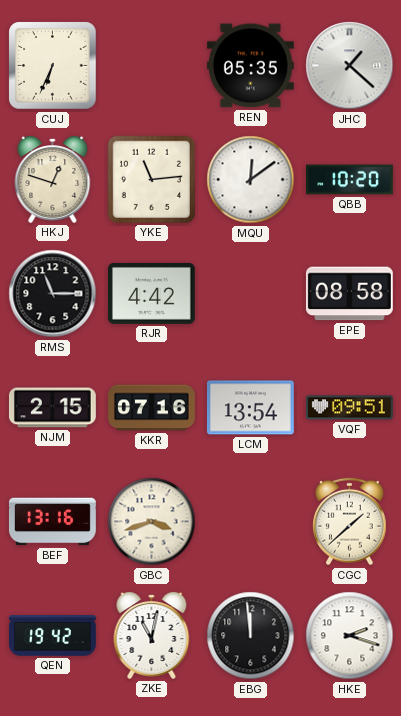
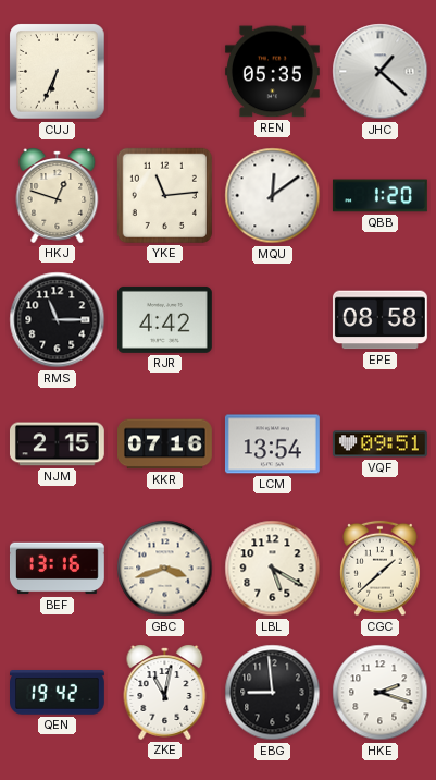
QBB: 10:20 -> 1:20
LBL: none -> 5:20
EBG: 11:59 -> 8:59
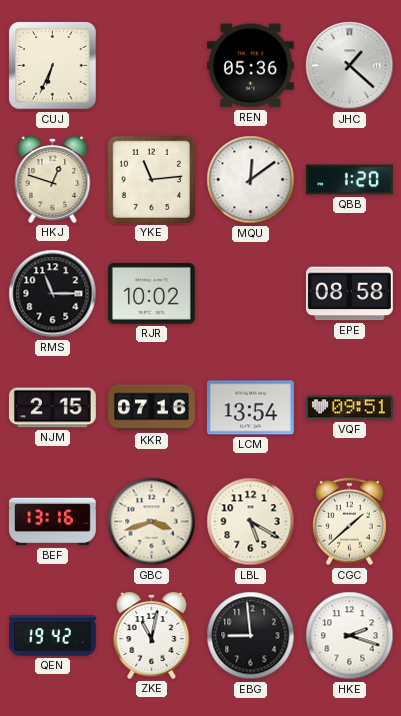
REN: 05:35 -> 05:36
RJR: 4:42 -> 10:02
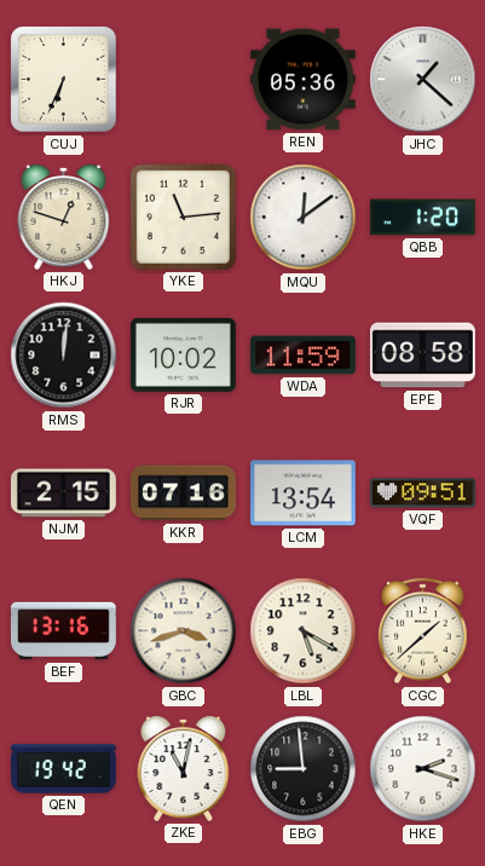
RMS: 11:15 -> 12:01
WDA: none -> 11:59
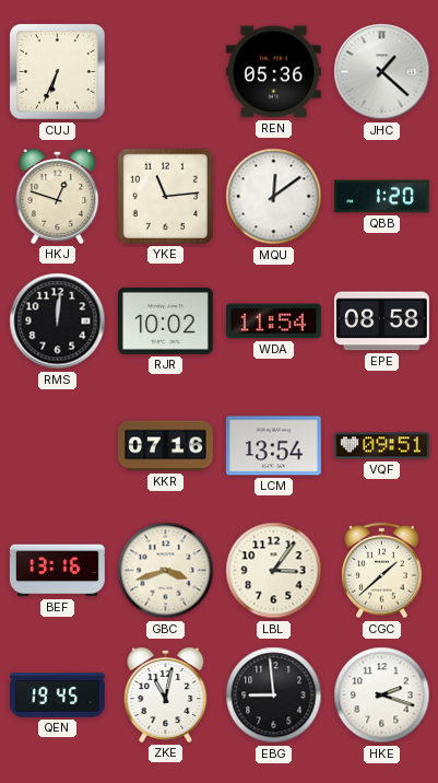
WDA: 11:59 -> 11:54
NJM: 2:15 -> none
LBL: 5:20 -> 3:06
QEN: 19:42 -> 19:45
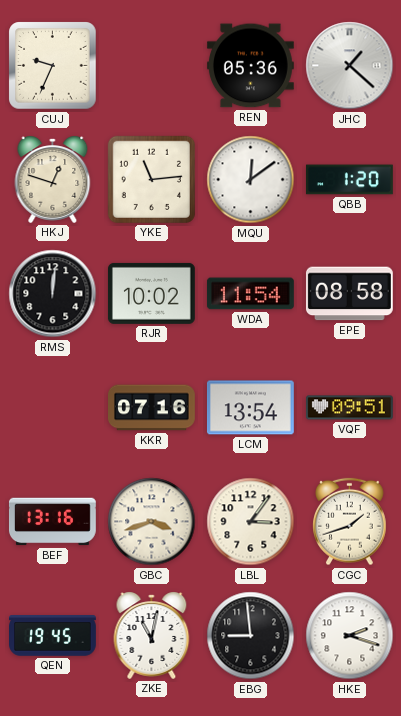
CUJ: 6:34 -> 9:34
CGC: 1:38 -> 1:42
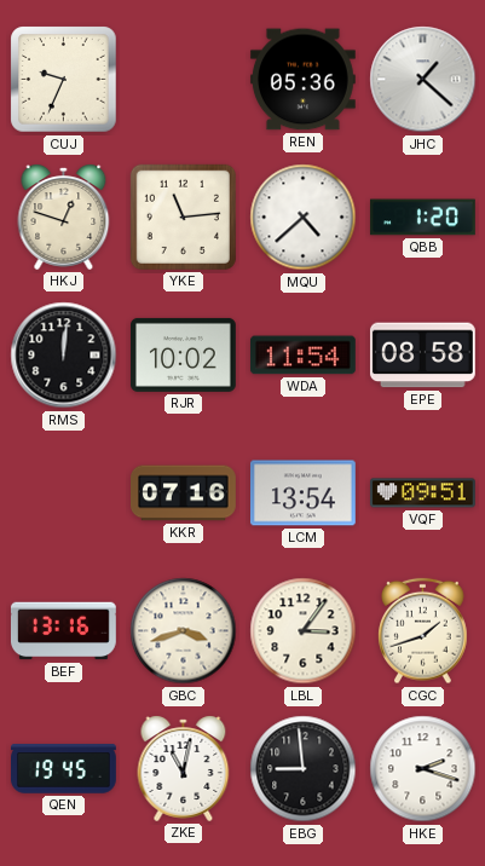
MQU: 12:09 -> 4:38
